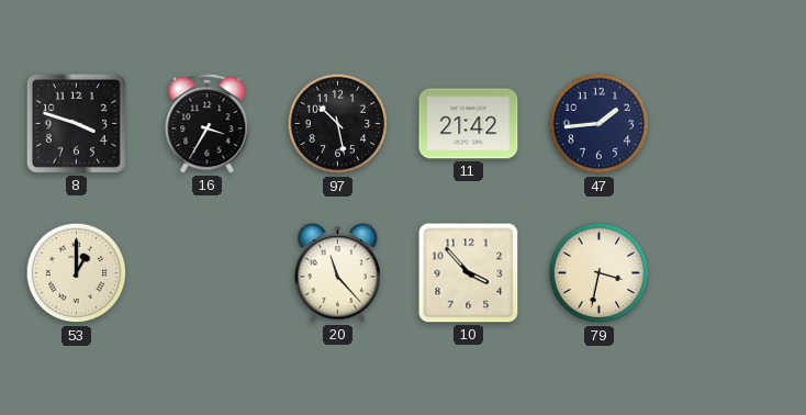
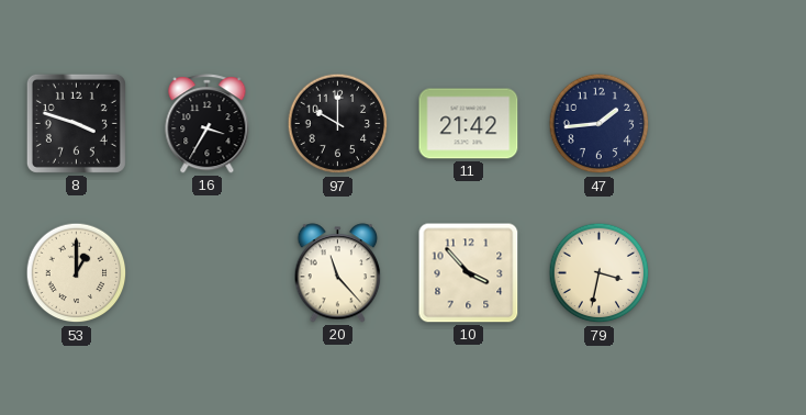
97: 10:28 -> 10:00
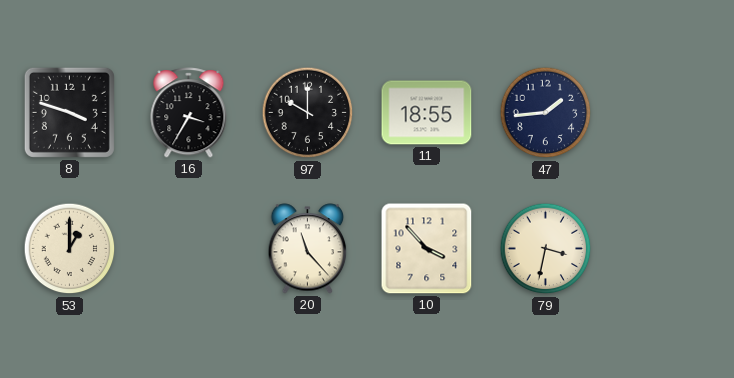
11: 21:42 -> 18:55
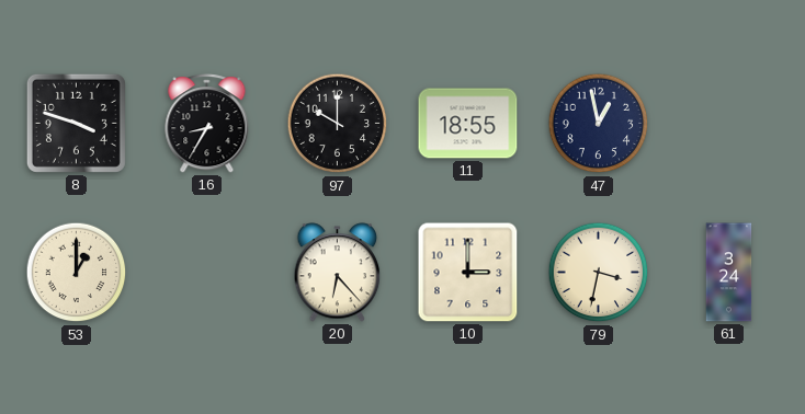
16: 3:35 -> 8:35
47: 1:44 -> 12:58
20: 11:23 -> 6:23
10: 3:53 -> 3:00
61: none -> 3:24
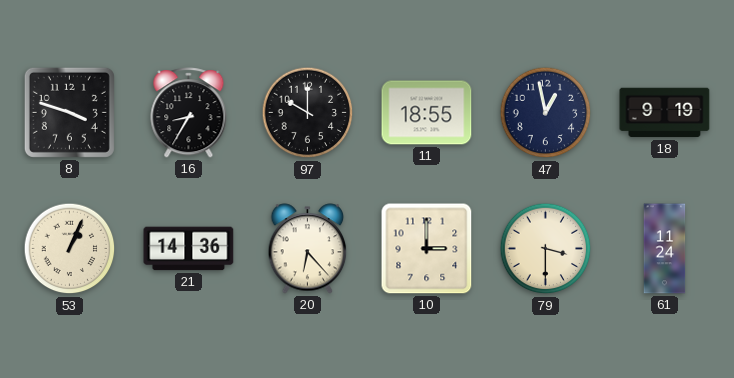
18: none -> 9:19
53: 1:00 -> 1:04
21: none -> 14:36
79: 3:32 -> 3:30
61: 3:24 -> 11:24
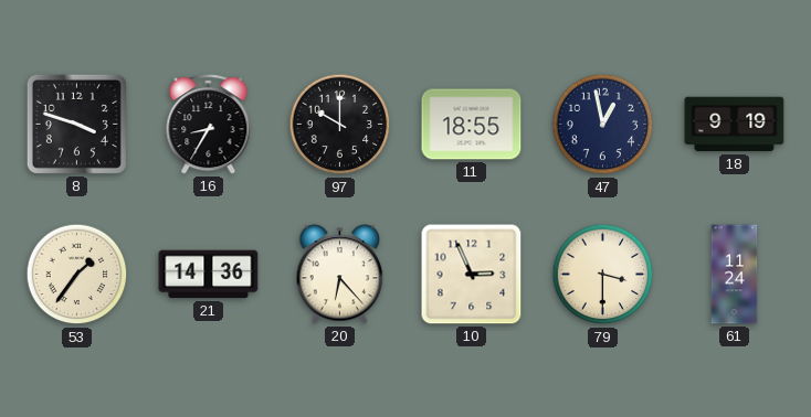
53: 1:04 -> 1:36
10: 3:00 -> 2:56
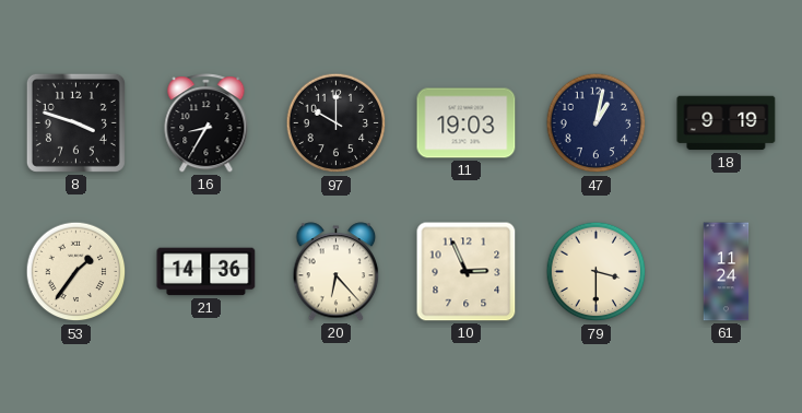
11: 18:55 -> 19:03
47: 12:58 -> 1:02
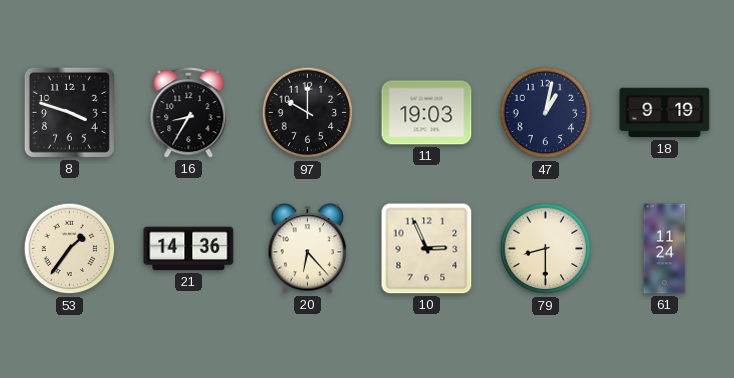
79: 3:30 -> 8:30
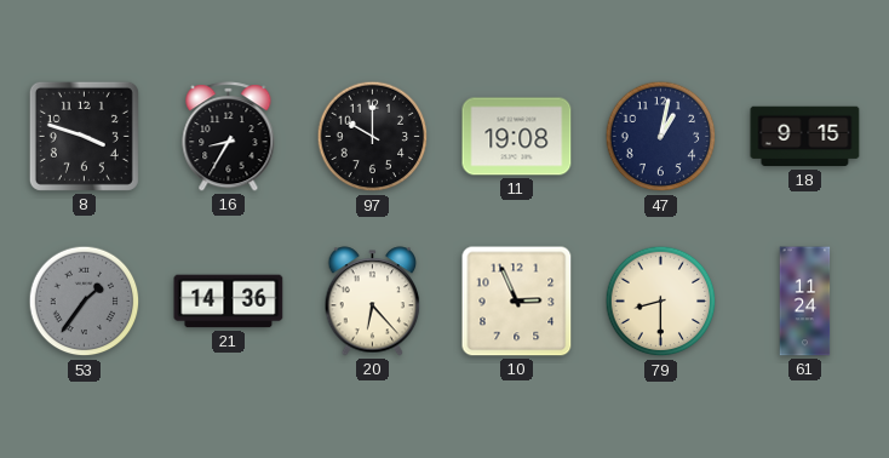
11: 19:03 -> 19:08
18: 9:19 -> 9:15
53 dial: cream -> grey
